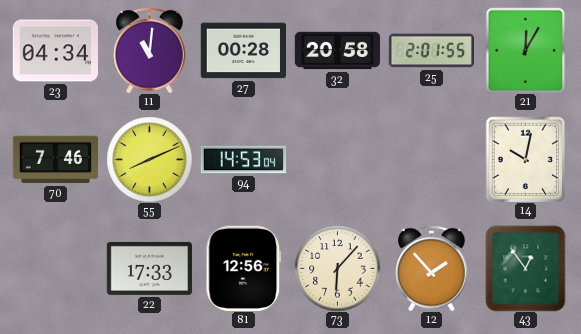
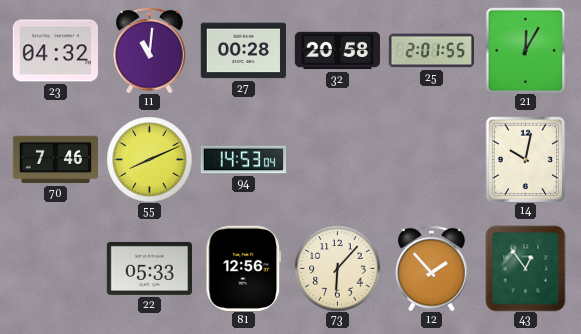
23: 04:34 -> 04:32
22: 17:33 -> 05:33
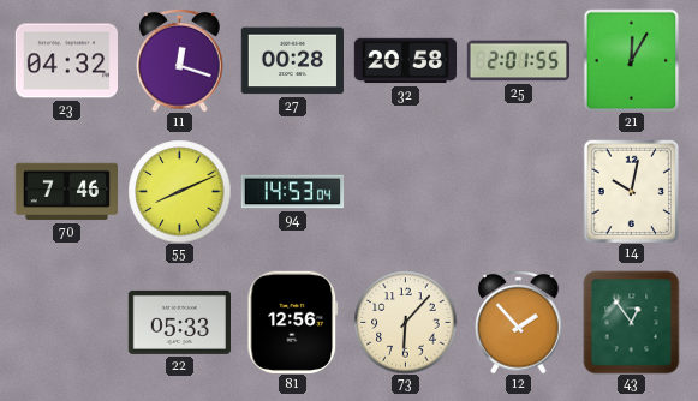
11: 11:01 -> 12:18
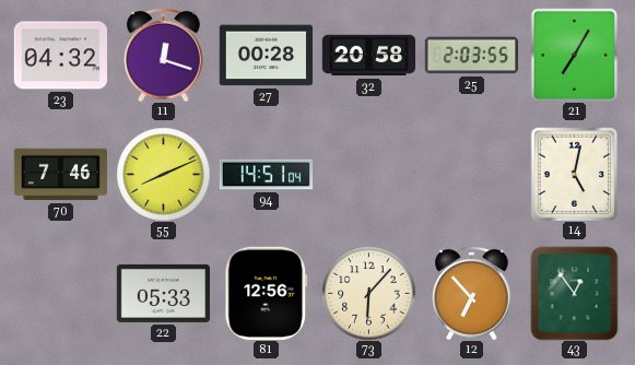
25: 2:01 -> 2:03
21: 12:05 -> 7:05
94: 14:53 -> 14:51
14: 10:02 -> 5:02
12: 1:53 -> 6:53
